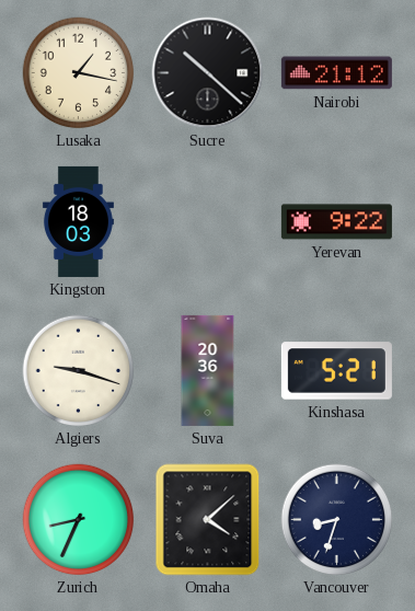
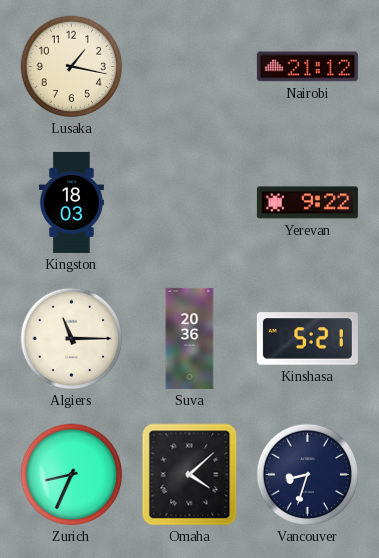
Sucre: 10:22 -> none
Algiers: 9:18 -> 11:15
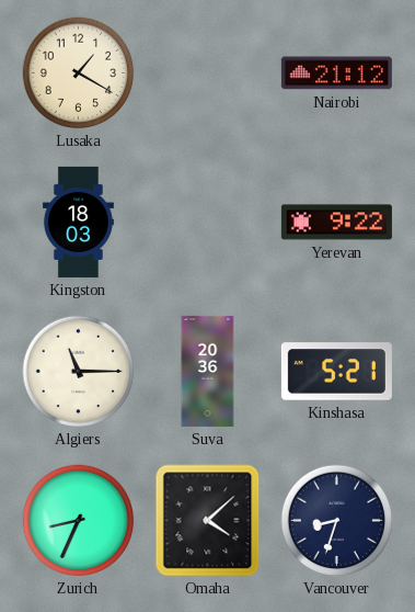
Lusaka: 1:17 -> 1:20
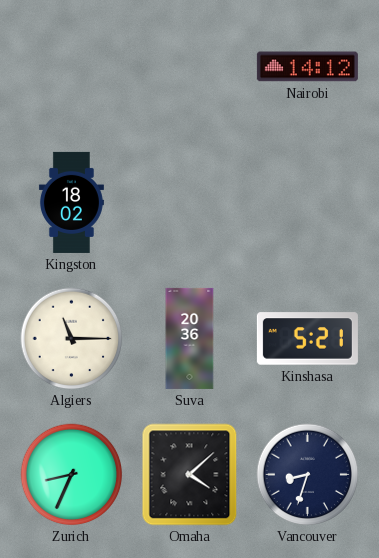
Lusaka: 1:20 -> none
Nairobi: 21:12 -> 14:12
Kingston: 18:03 -> 18:02
Yerevan: 9:22 -> none
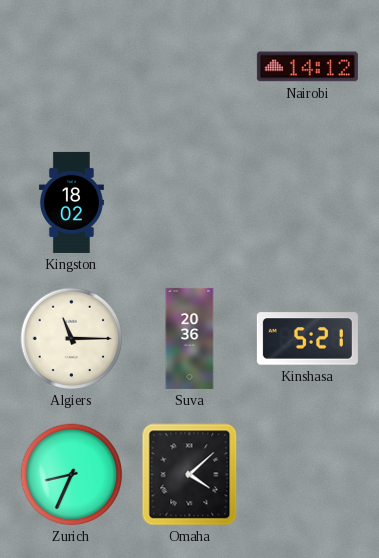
Vancouver: 8:33 -> none
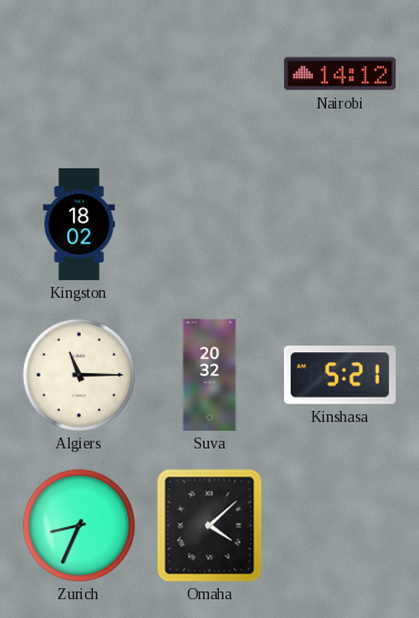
Suva: 20:36 -> 20:32
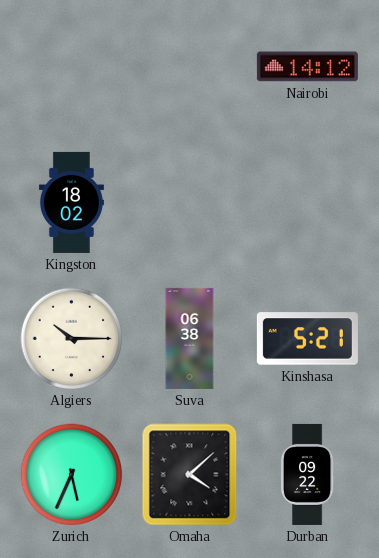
Algiers: 11:15 -> 10:15
Suva: 20:32 -> 06:38
Zurich: 8:34 -> 5:34
Durban: none -> 09:22
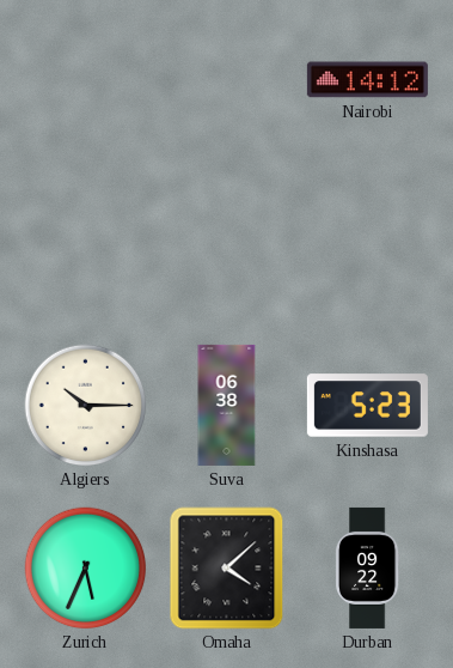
Kingston: 18:02 -> none
Kinshasa: 5:21 -> 5:23
